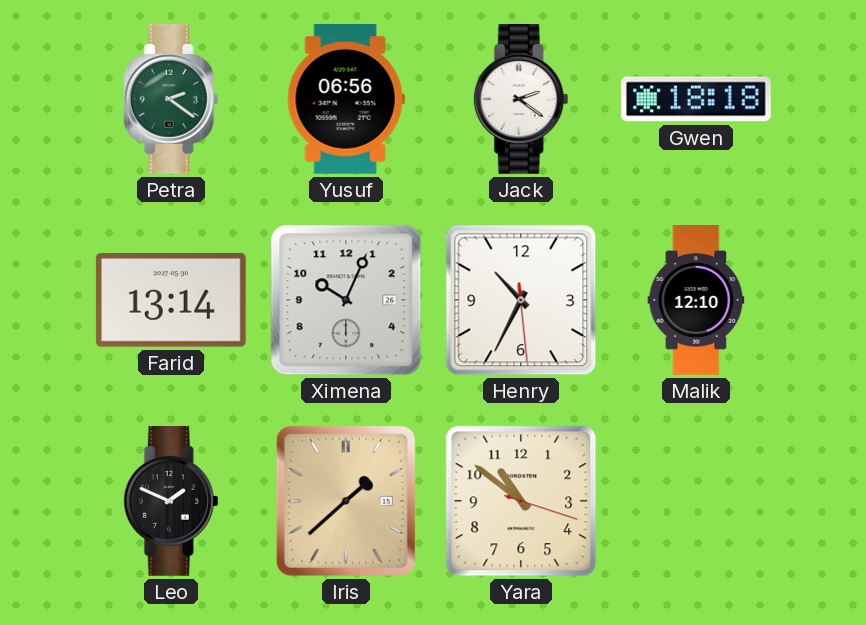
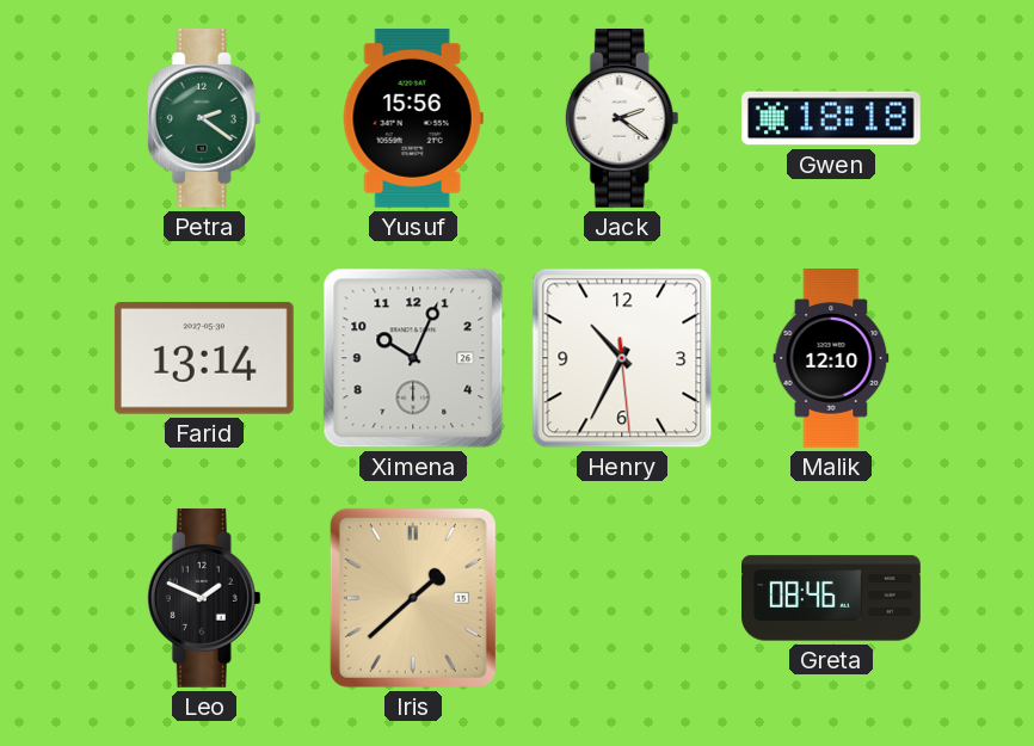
Yusuf: 06:56 -> 15:56
Yara: 10:51 -> none
Greta: none -> 08:46
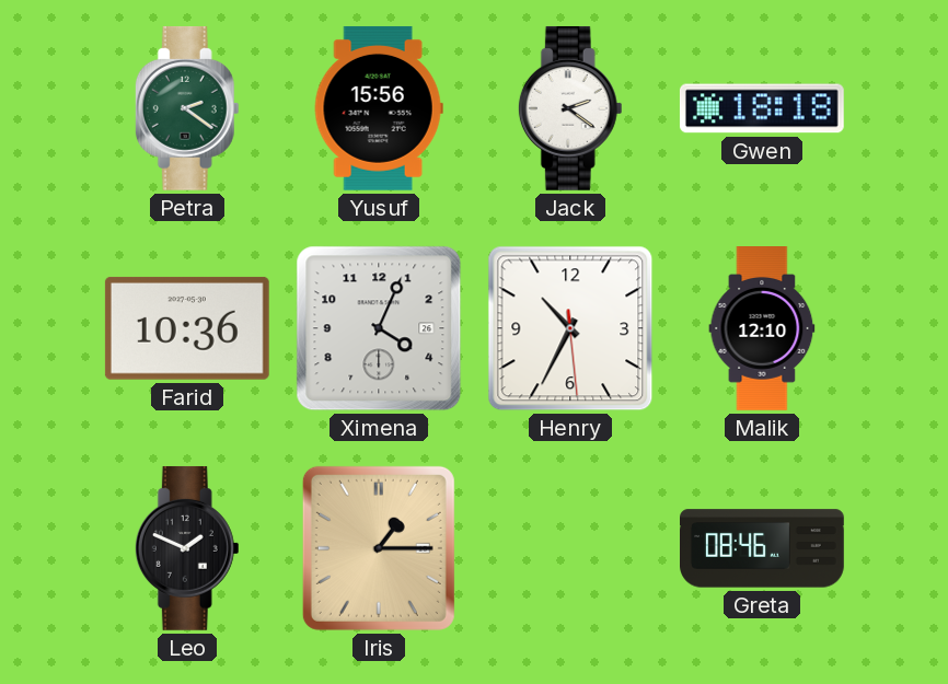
Farid: 13:14 -> 10:36
Ximena: 10:04 -> 4:04
Iris: 1:38 -> 1:15
